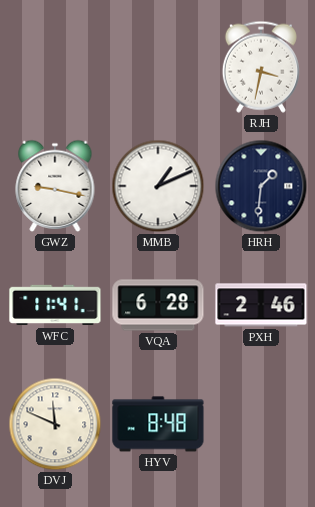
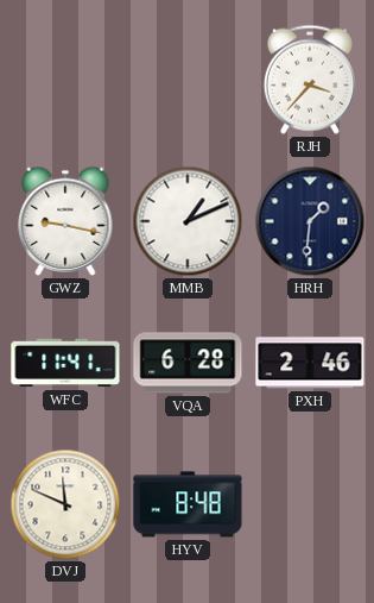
RJH: 3:32 -> 3:37
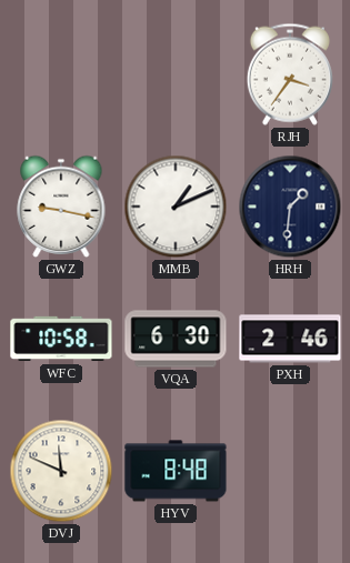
RJH: 3:37 -> 3:36
WFC: 11:41 -> 10:58
VQA: 6:28 -> 6:30
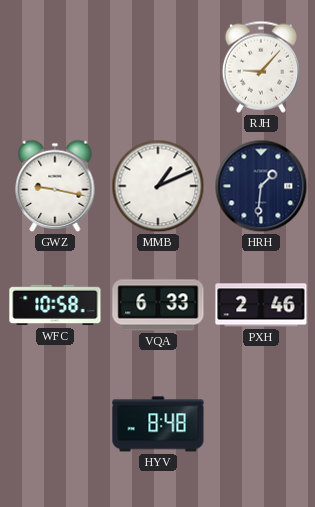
RJH: 3:36 -> 9:07
VQA: 6:30 -> 6:33
DVJ: 11:49 -> none
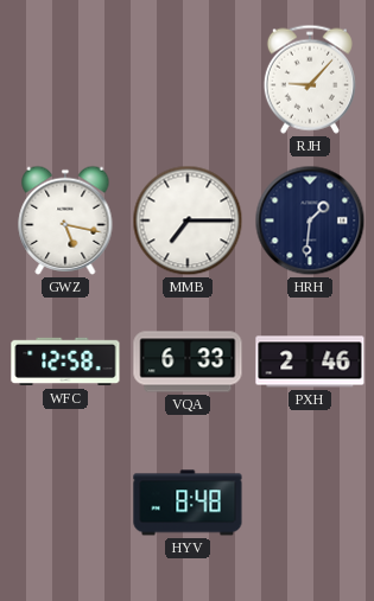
GWZ: 9:17 -> 5:17
MMB: 1:11 -> 7:15
WFC: 10:58 -> 12:58
